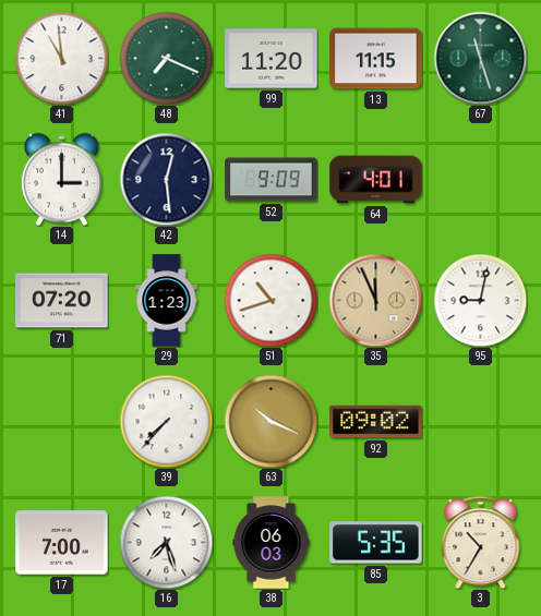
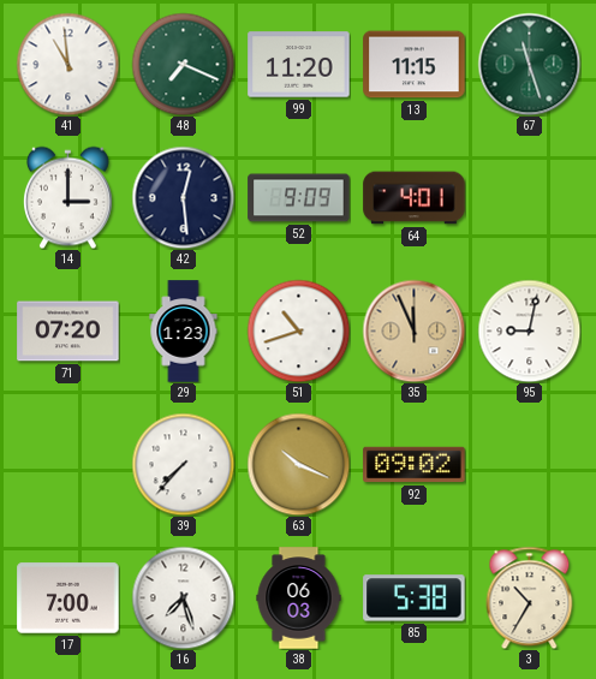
85: 5:35 -> 5:38
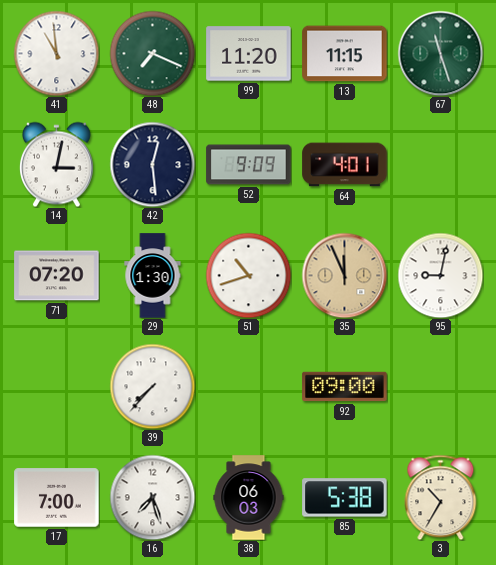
14: 3:00 -> 3:02
29: 1:23 -> 1:30
63: 10:19 -> none
92: 09:02 -> 09:00
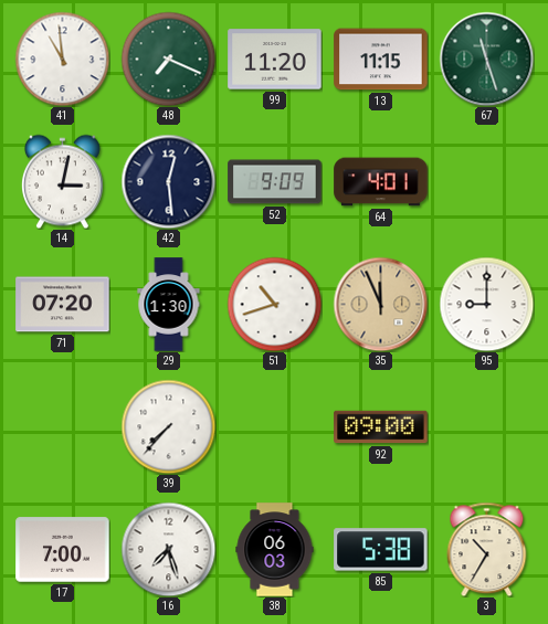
95: 9:02 -> 9:00
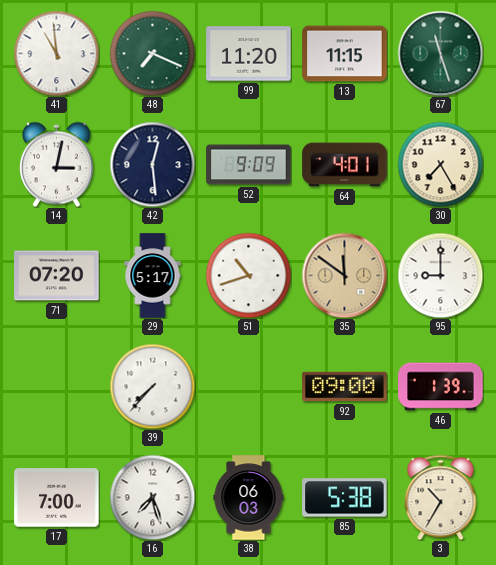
30: none -> 7:25
29: 1:30 -> 5:17
35: 11:56 -> 11:51
46: none -> 1:39
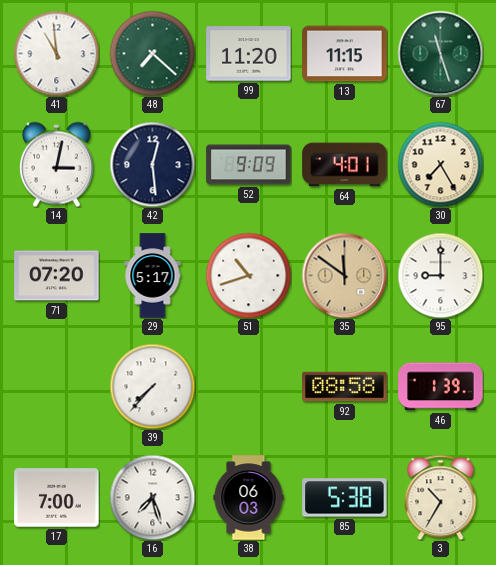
48: 7:19 -> 7:22
92: 09:00 -> 08:58
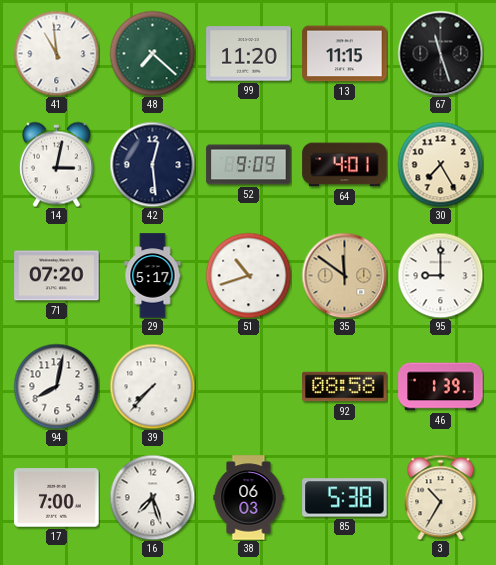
67 dial: green -> black
94: none -> 8:02
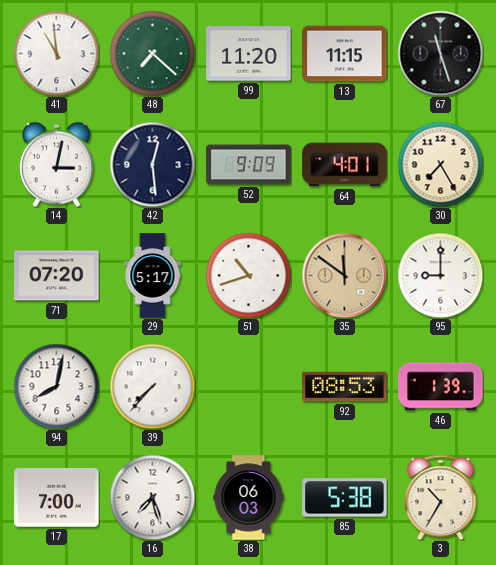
92: 08:58 -> 08:53
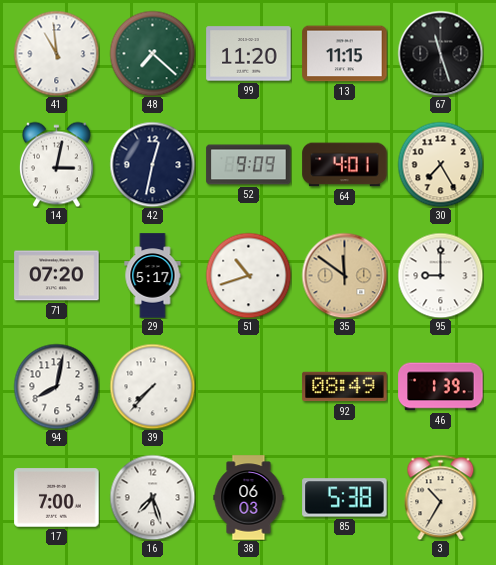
42: 12:29 -> 12:32
92: 08:53 -> 08:49
